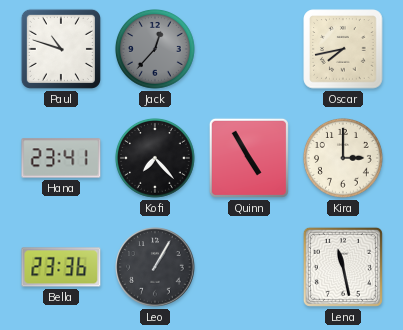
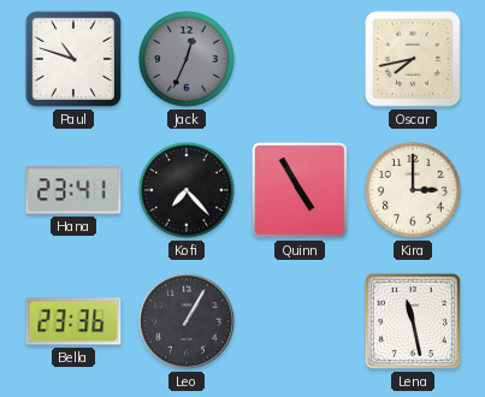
Jack: 12:37 -> 12:34
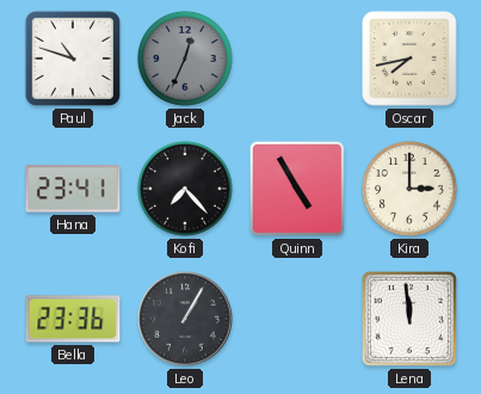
Lena: 11:28 -> 11:59
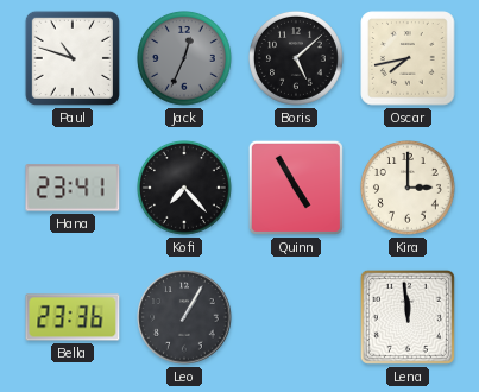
Boris: none -> 5:08
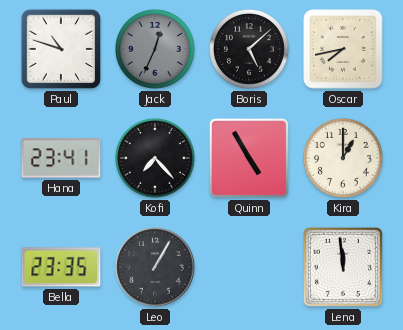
Kira: 3:00 -> 1:00
Bella: 23:36 -> 23:35
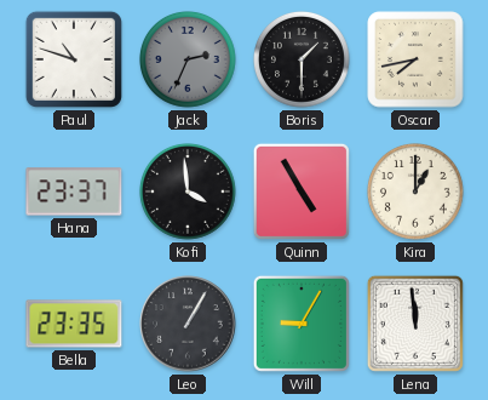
Jack: 12:34 -> 2:34
Boris: 5:08 -> 1:30
Hana: 23:41 -> 23:37
Kofi: 7:23 -> 3:59
Will: none -> 9:05
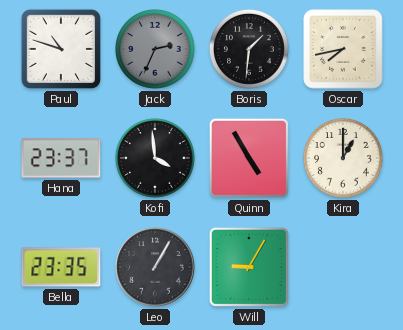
Boris: 1:30 -> 1:31
Lena: 11:59 -> none
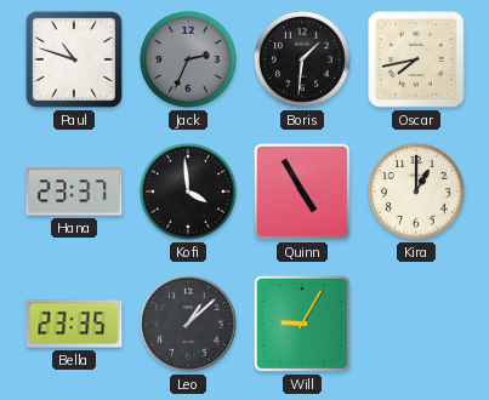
Leo: 1:05 -> 1:08
